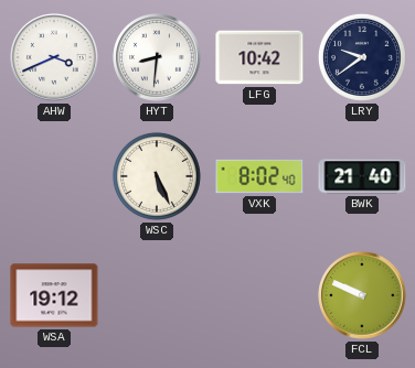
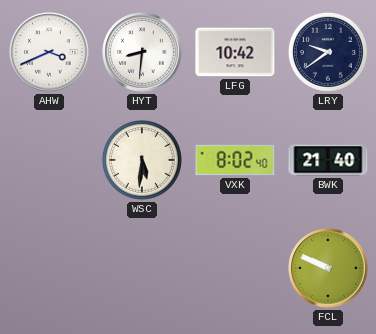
WSC: 5:26 -> 5:31
WSA: 19:12 -> none
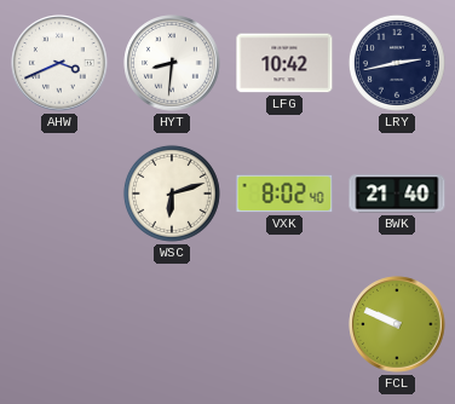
LRY: 9:39 -> 2:43
WSC: 5:31 -> 6:12
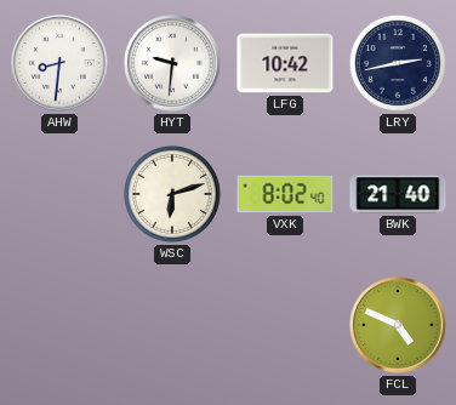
AHW: 3:41 -> 8:31
HYT: 8:31 -> 9:31
FCL: 9:49 -> 4:49
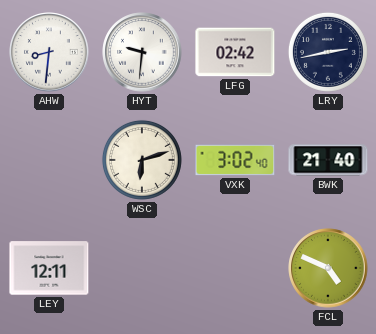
LFG: 10:42 -> 02:42
VXK: 8:02 -> 3:02
LEY: none -> 12:11
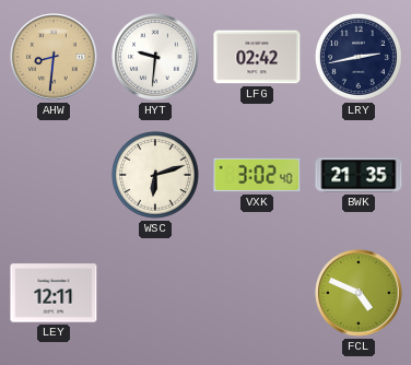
AHW dial: white -> champagne
BWK: 21:40 -> 21:35
